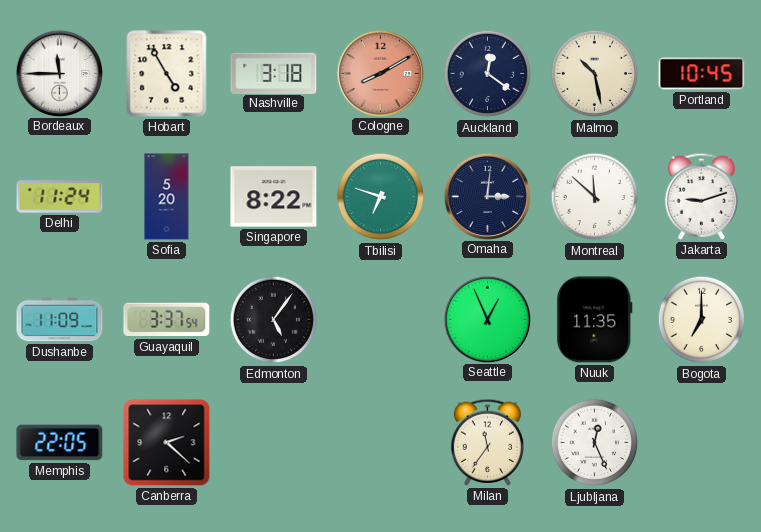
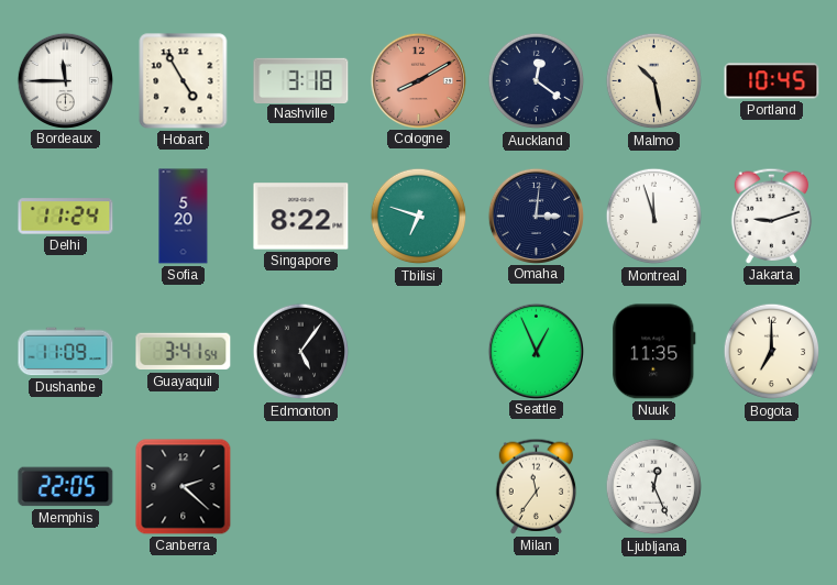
Montreal: 11:52 -> 11:57
Guayaquil: 3:37 -> 3:41
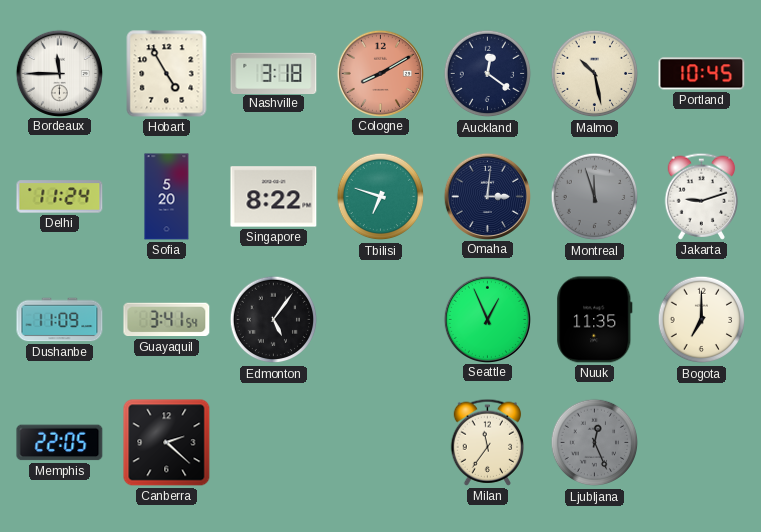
Montreal dial: white -> grey
Ljubljana dial: white -> grey
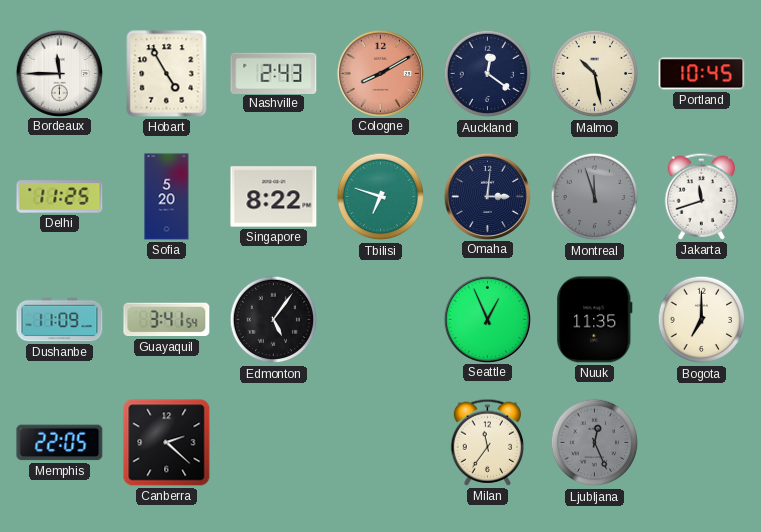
Nashville: 3:18 -> 2:43
Delhi: 11:24 -> 11:25
Jakarta: 9:12 -> 11:42
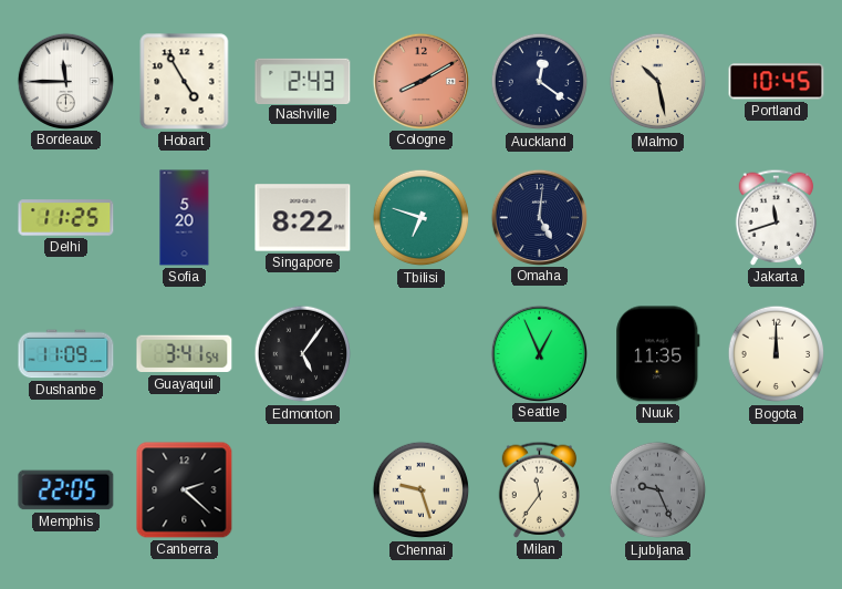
Omaha: 3:01 -> 5:01
Montreal: 11:57 -> none
Bogota: 7:00 -> 12:00
Chennai: none -> 9:27
Ljubljana: 12:26 -> 9:26
